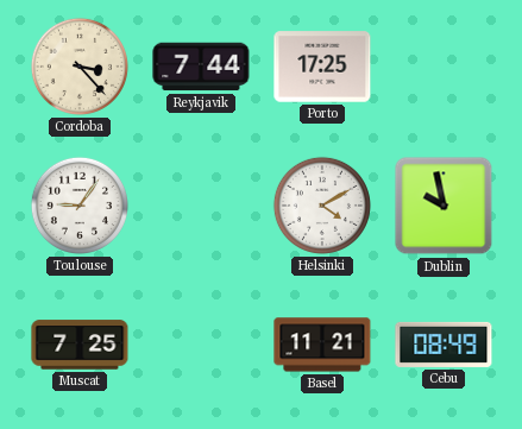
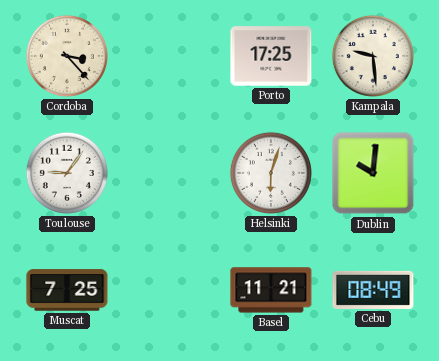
Reykjavik: 7:44 -> none
Kampala: none -> 9:29
Helsinki: 4:10 -> 6:03
Dublin: 9:58 -> 10:01
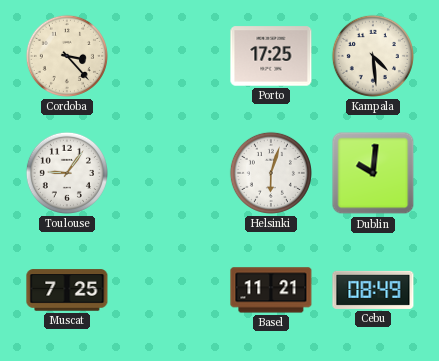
Kampala: 9:29 -> 4:29
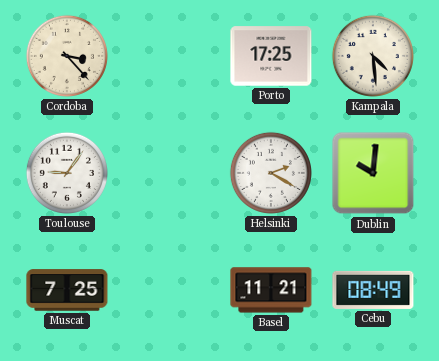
Helsinki: 6:03 -> 2:20
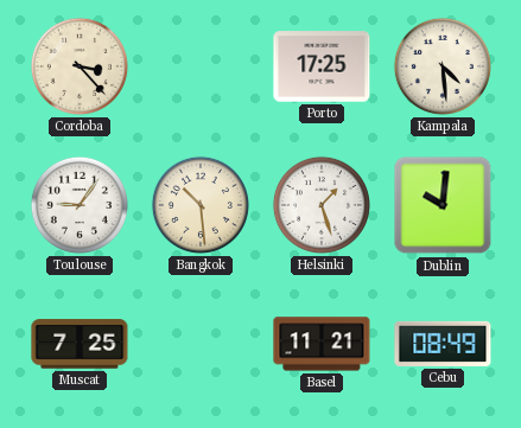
Bangkok: none -> 10:29
Helsinki: 2:20 -> 1:27
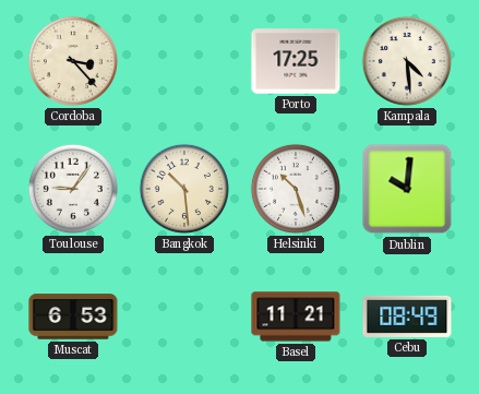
Helsinki: 1:27 -> 10:27
Muscat: 7:25 -> 6:53
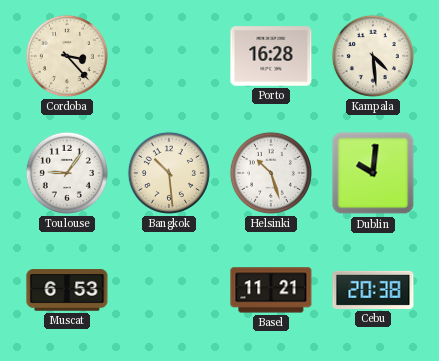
Porto: 17:25 -> 16:28
Cebu: 08:49 -> 20:38
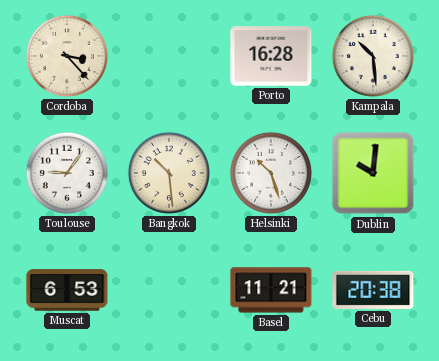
Kampala: 4:29 -> 10:29
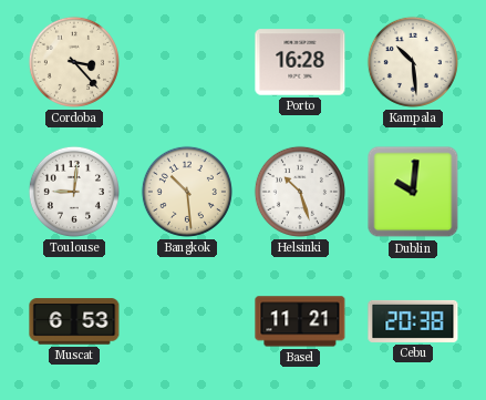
Toulouse: 9:06 -> 9:01
